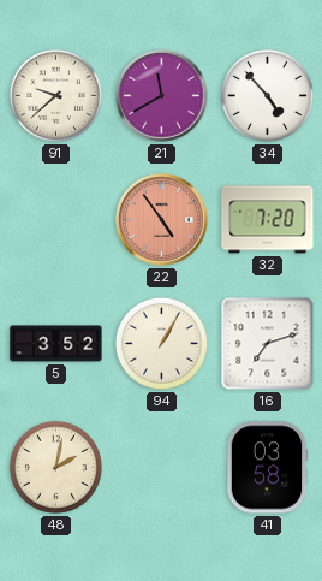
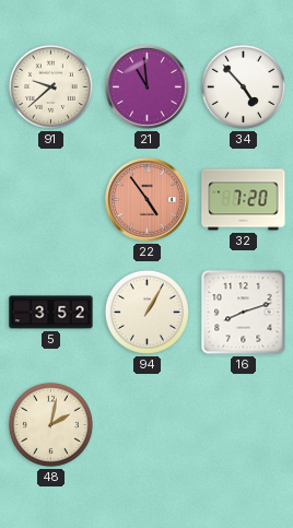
21: 11:40 -> 10:59
16: 7:12 -> 8:12
41: 03:58 -> none
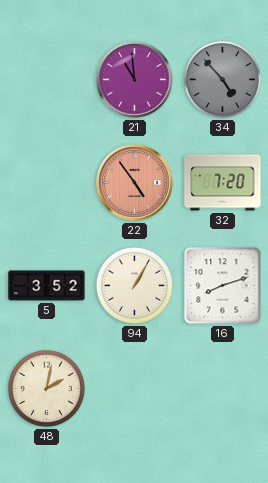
91: 9:38 -> none
34 dial: white -> grey
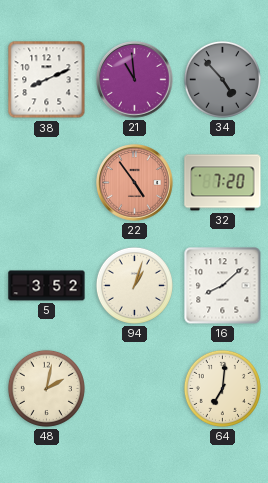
38: none -> 8:11
94: 1:05 -> 1:03
16: 8:12 -> 8:08
64: none -> 7:01
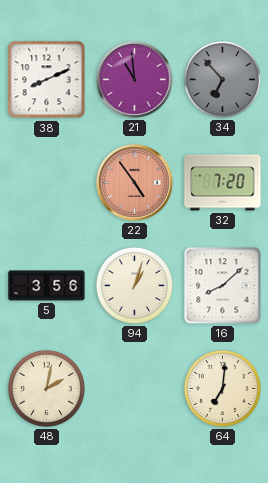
34: 4:53 -> 6:53
5: 3:52 -> 3:56
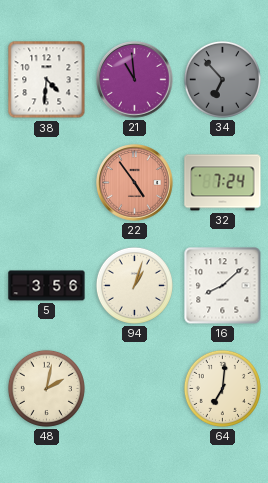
38: 8:11 -> 4:31
32: 7:20 -> 7:24
